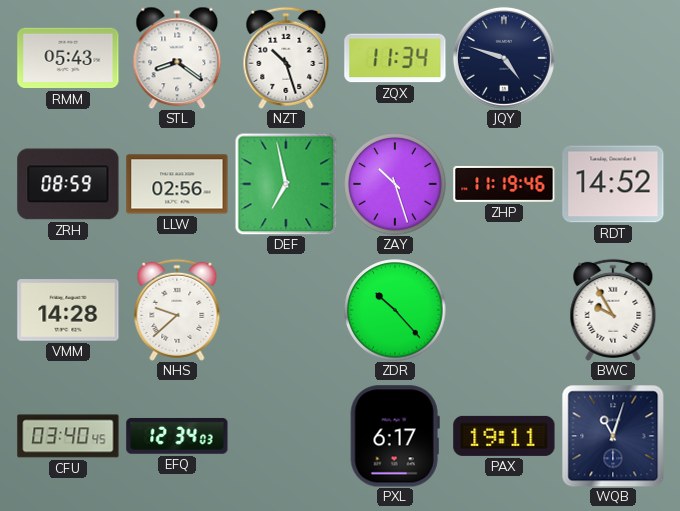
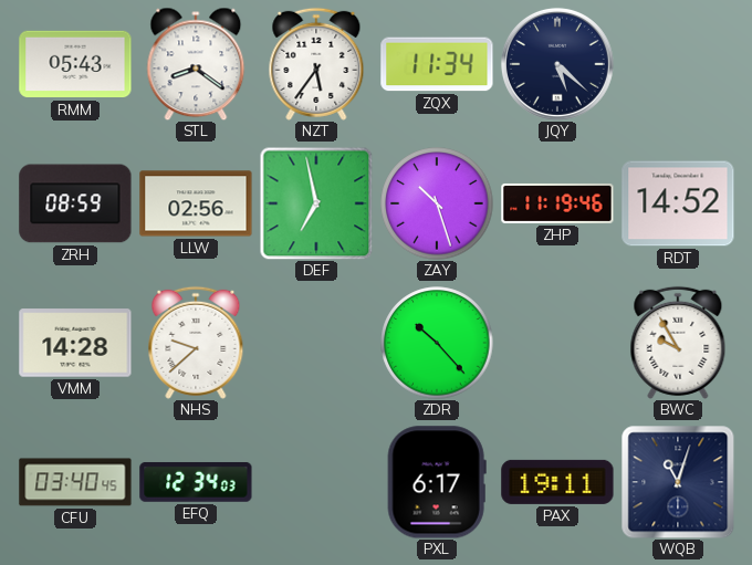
NZT: 10:27 -> 5:36
JQY: 4:48 -> 5:22
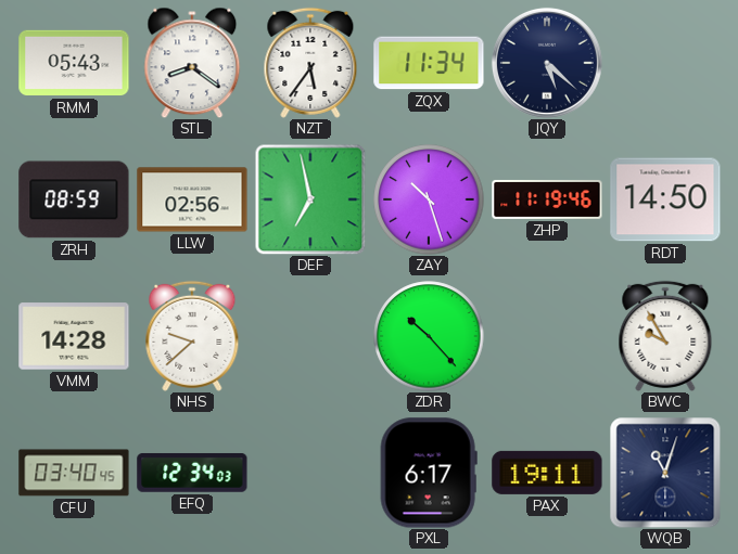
RDT: 14:52 -> 14:50
